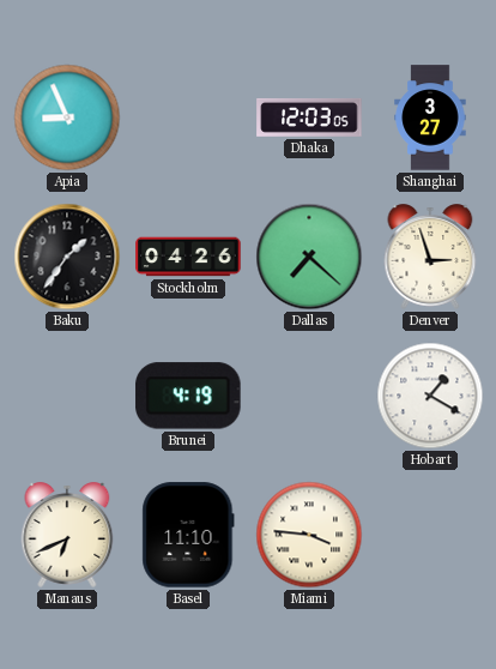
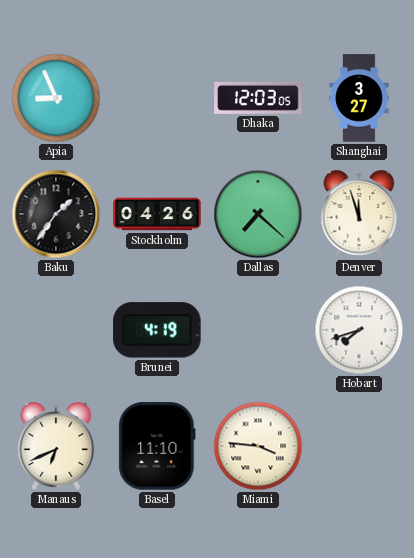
Denver: 2:57 -> 11:57
Hobart: 1:20 -> 7:42
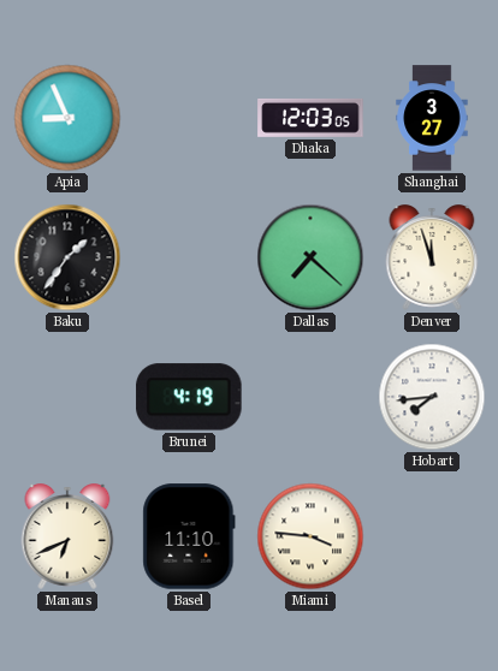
Stockholm: 04:26 -> none
Hobart: 7:42 -> 7:44
